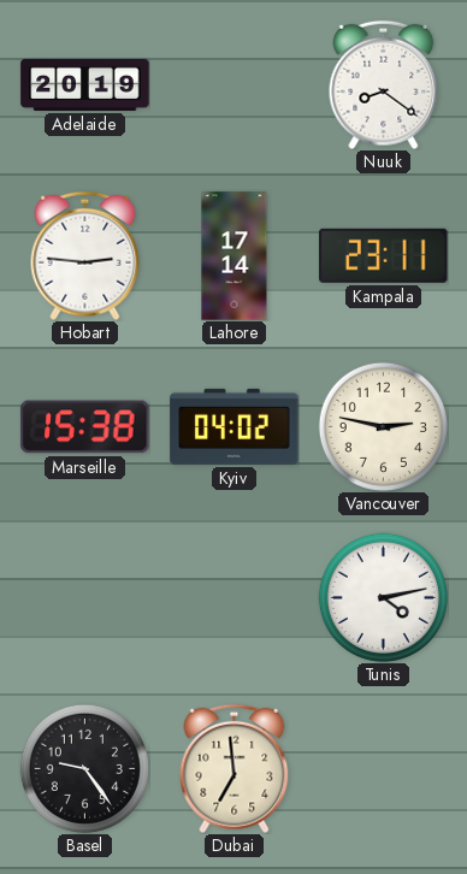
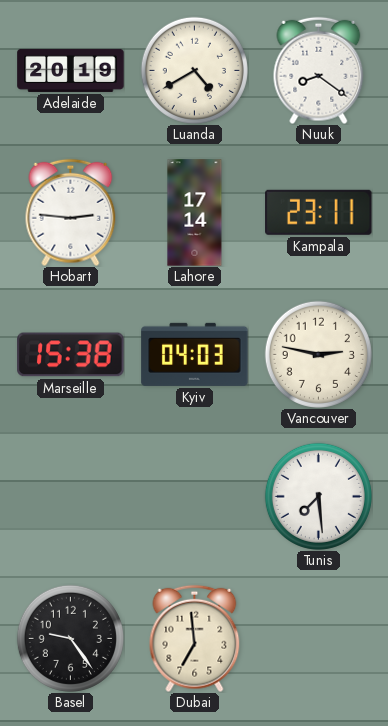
Luanda: none -> 4:40
Kyiv: 04:02 -> 04:03
Tunis: 4:13 -> 7:29
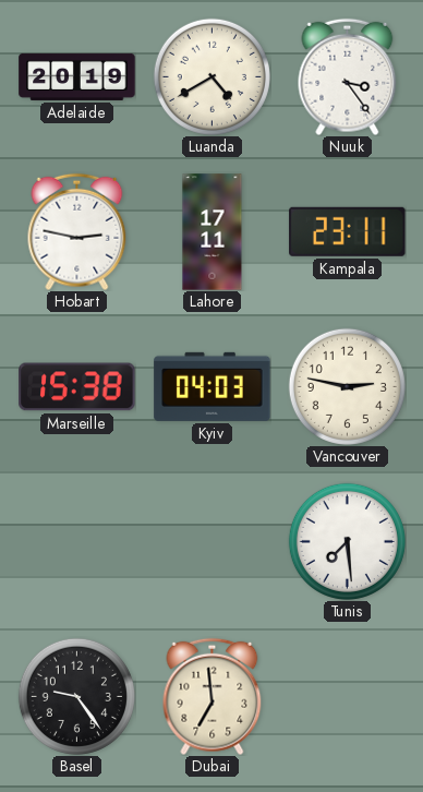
Nuuk: 8:21 -> 3:24
Hobart: 2:46 -> 2:47
Lahore: 17:14 -> 17:11
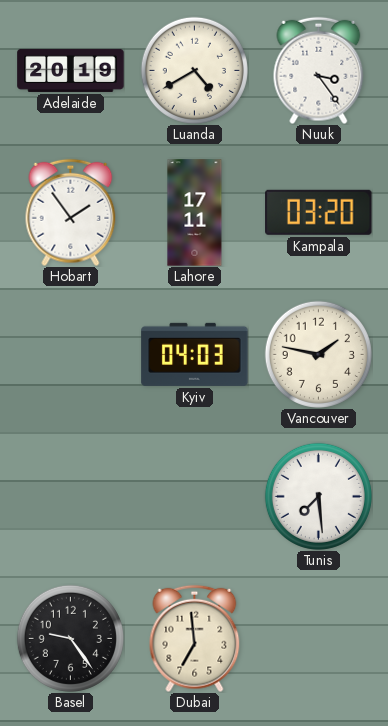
Hobart: 2:47 -> 1:54
Kampala: 23:11 -> 03:20
Marseille: 15:38 -> none
Vancouver: 2:47 -> 1:47
